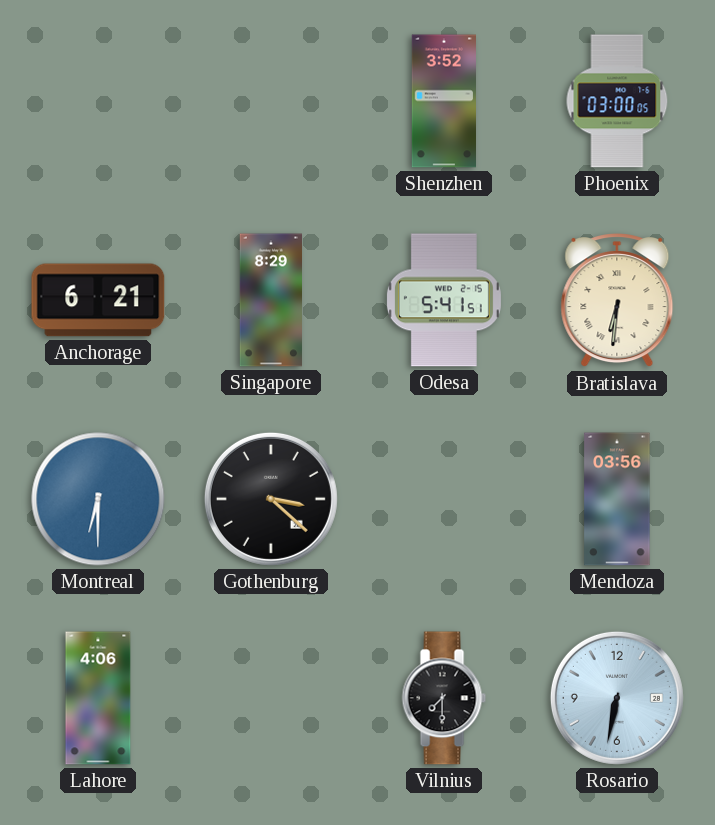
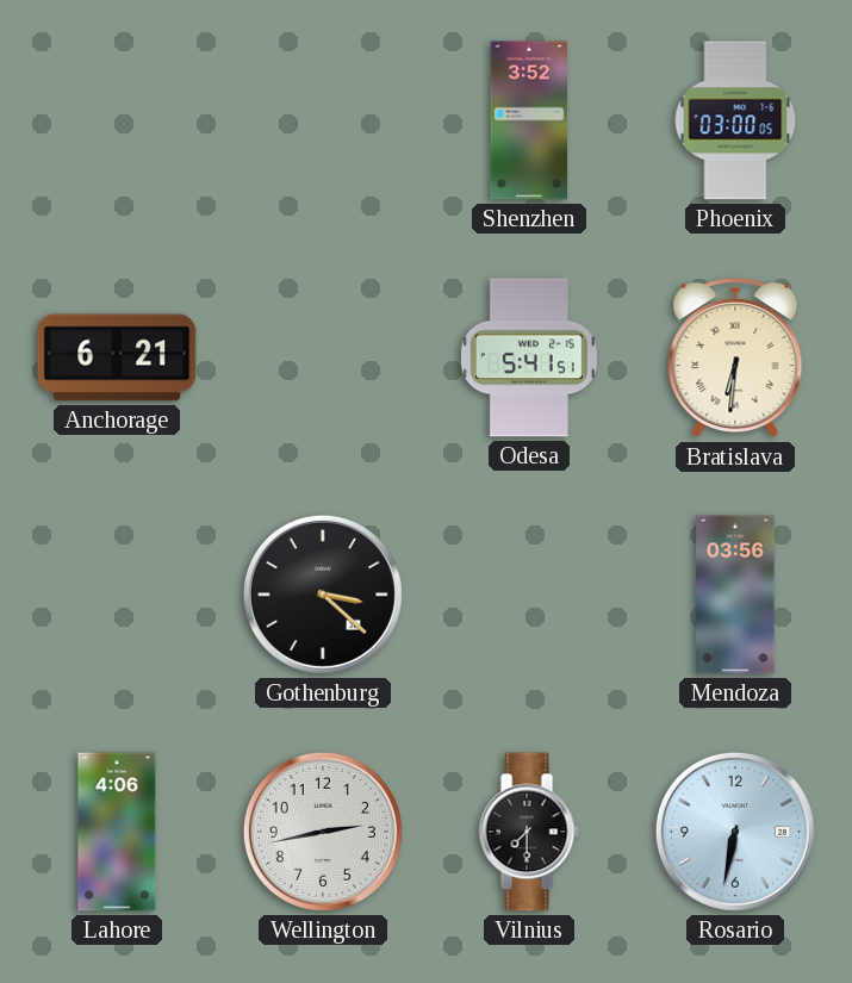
Singapore: 8:29 -> none
Montreal: 6:30 -> none
Wellington: none -> 2:43
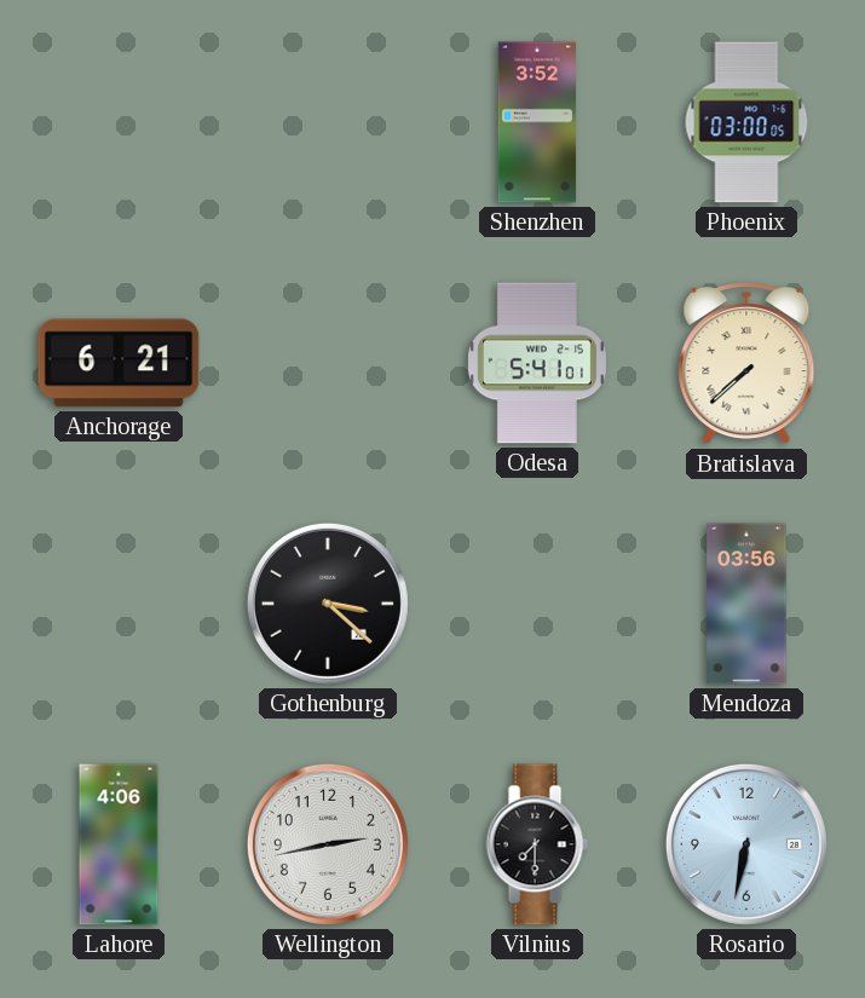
Odesa: 5:41:51 -> 5:41:01
Bratislava: 6:31 -> 7:38
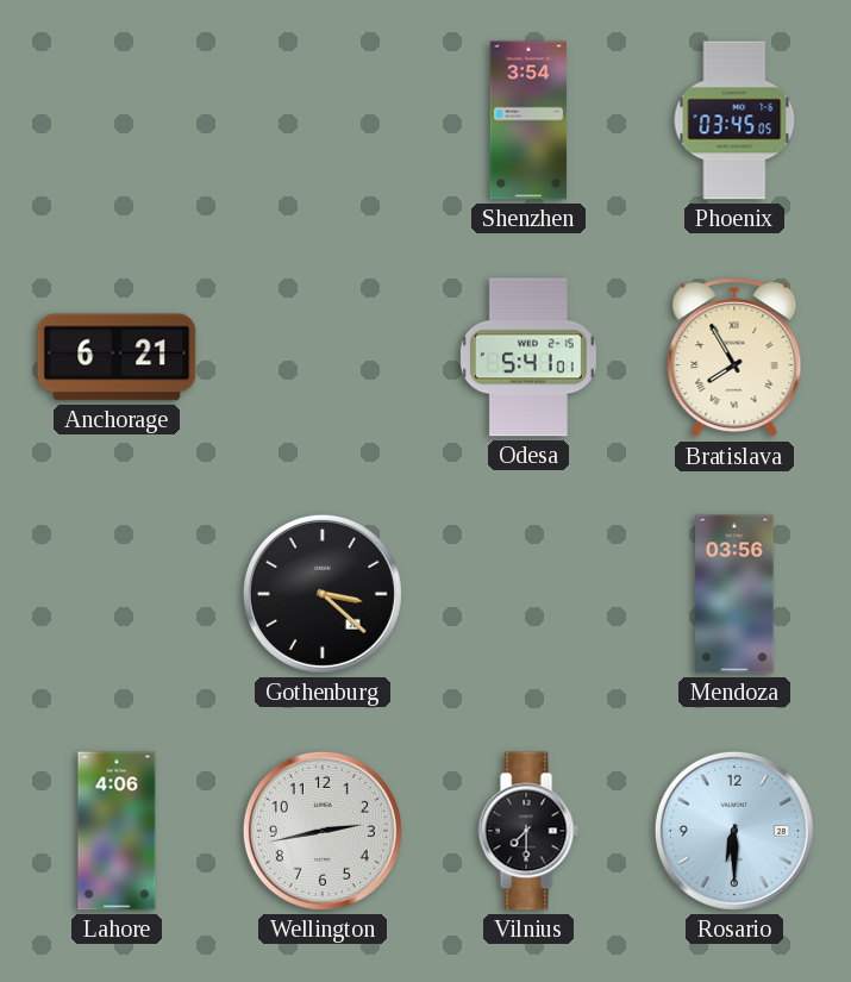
Shenzhen: 3:52 -> 3:54
Phoenix: 03:00 -> 03:45
Bratislava: 7:38 -> 7:55
Rosario: 6:32 -> 6:30
